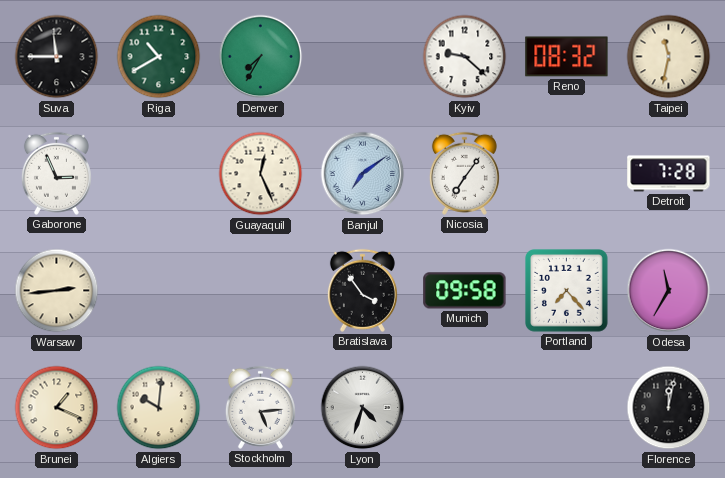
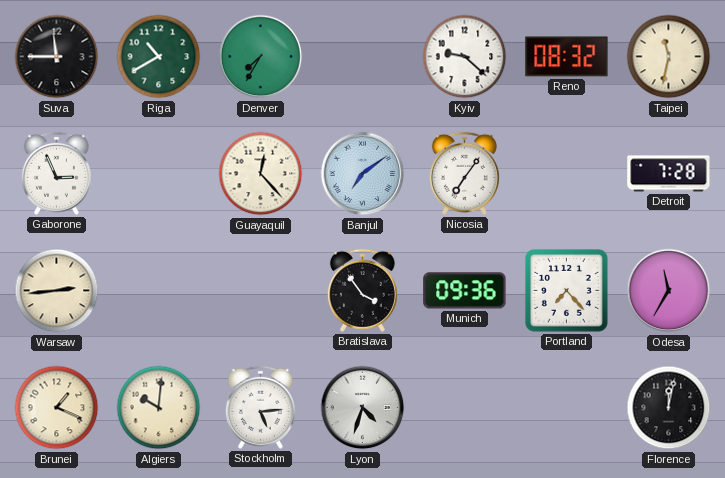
Guayaquil: 12:26 -> 12:23
Munich: 09:58 -> 09:36
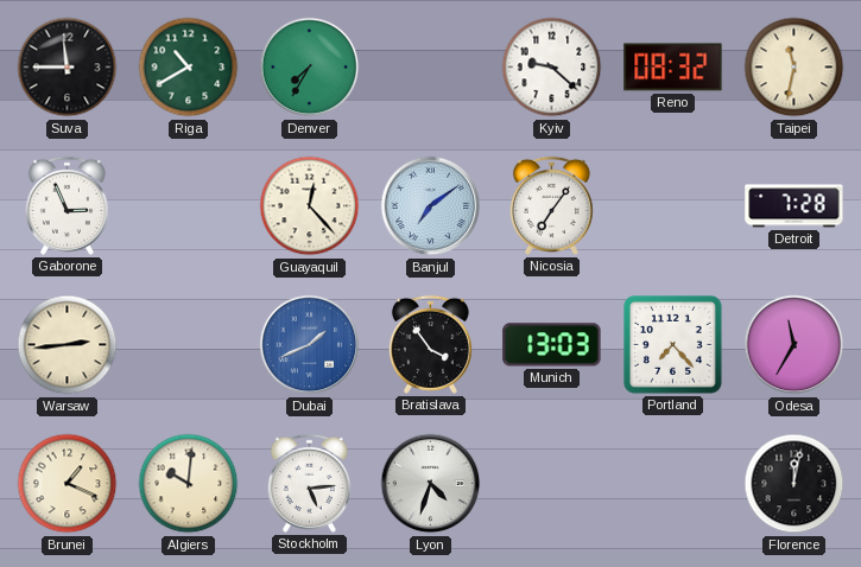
Dubai: none -> 1:41
Munich: 09:36 -> 13:03
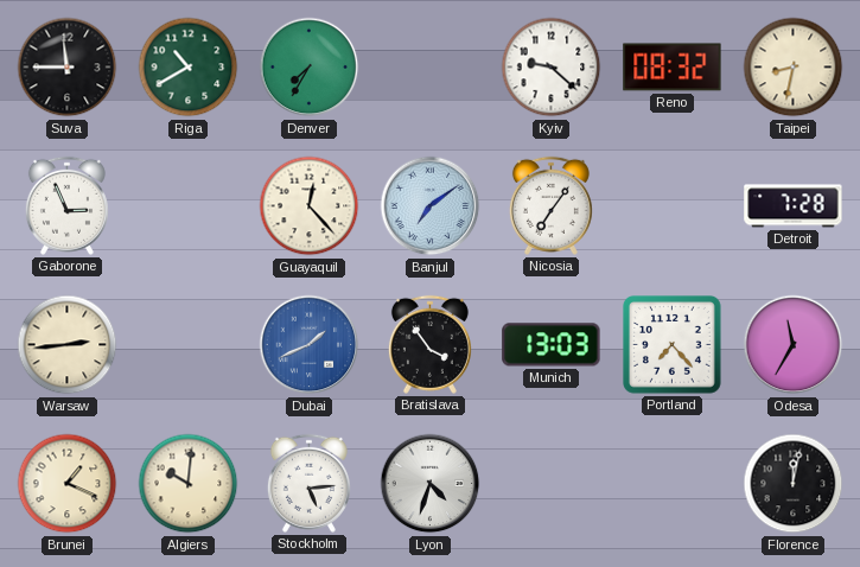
Taipei: 11:32 -> 8:32
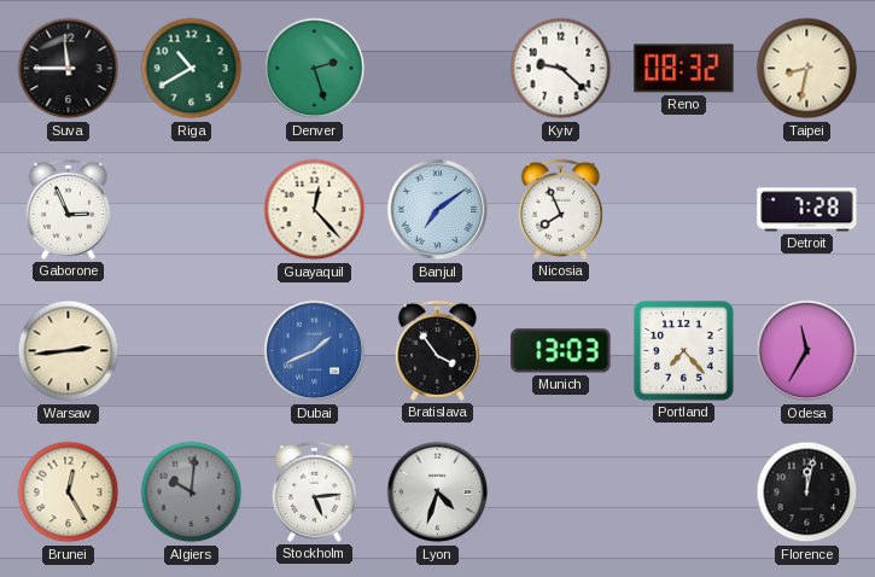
Denver: 7:35 -> 2:27
Nicosia: 7:06 -> 7:56
Brunei: 1:19 -> 12:25
Algiers dial: cream -> grey
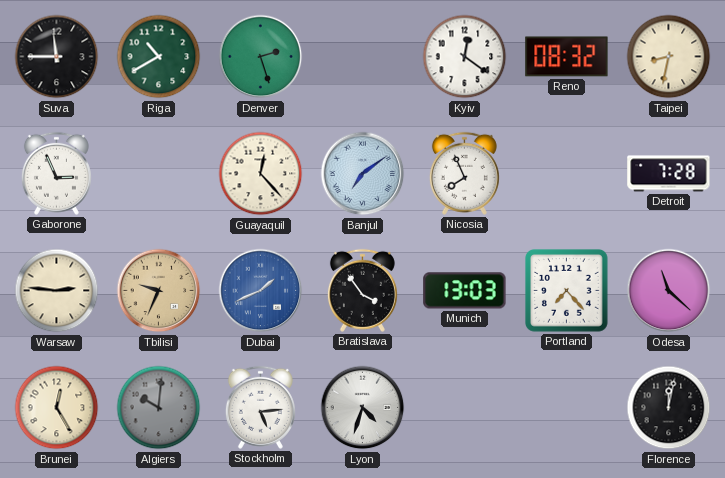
Kyiv: 9:22 -> 12:21
Warsaw: 2:44 -> 2:46
Tbilisi: none -> 9:34
Odesa: 11:35 -> 11:22
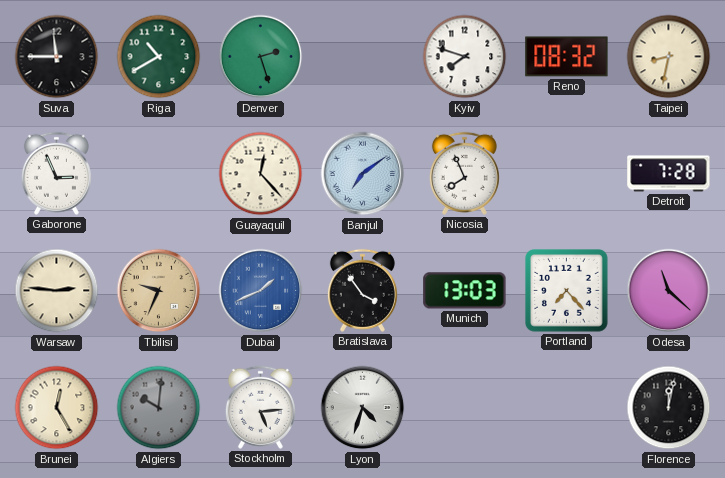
Kyiv: 12:21 -> 7:48
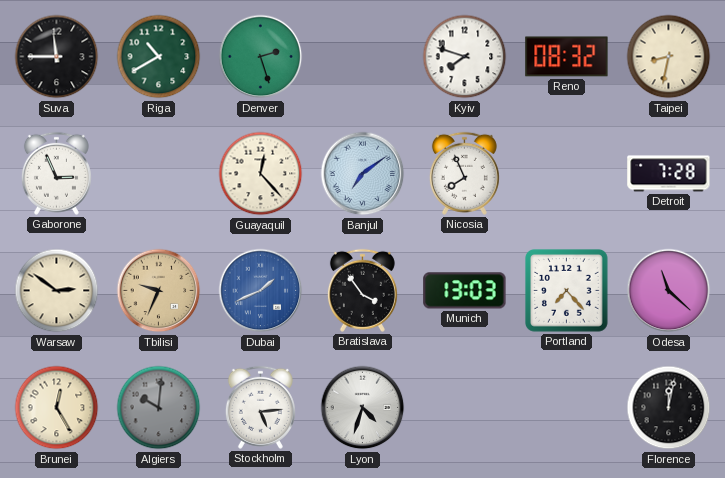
Warsaw: 2:46 -> 2:51
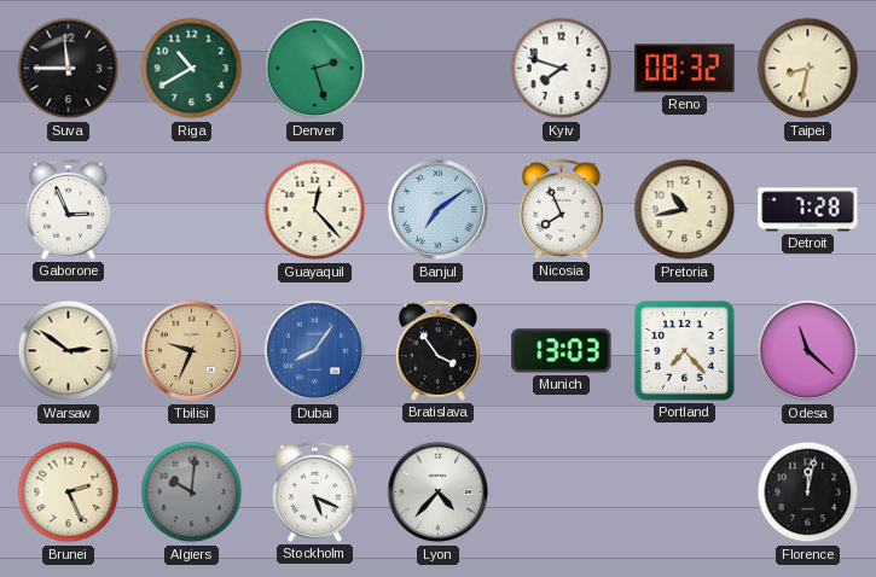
Pretoria: none -> 10:43
Dubai: 1:41 -> 8:06
Brunei: 12:25 -> 2:26
Stockholm: 5:14 -> 5:19
Lyon: 4:33 -> 4:37
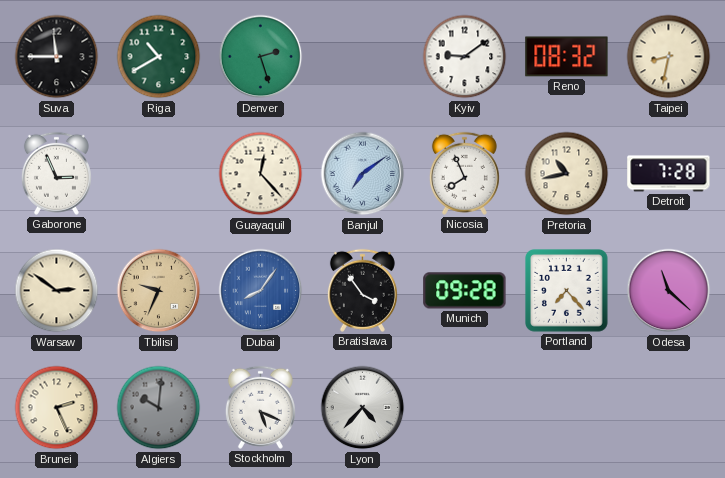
Kyiv: 7:48 -> 9:09
Munich: 13:03 -> 09:28
Florence: 12:02 -> none
